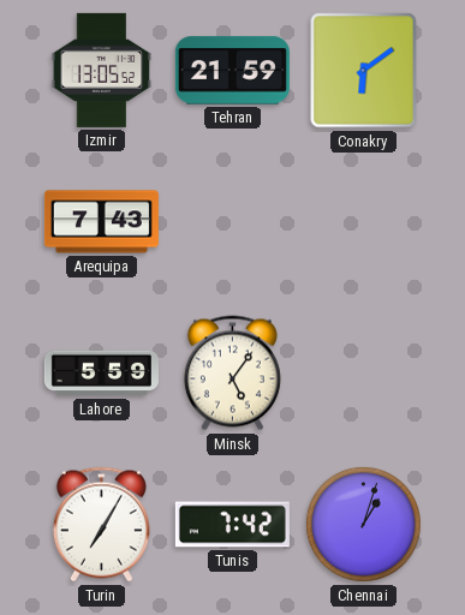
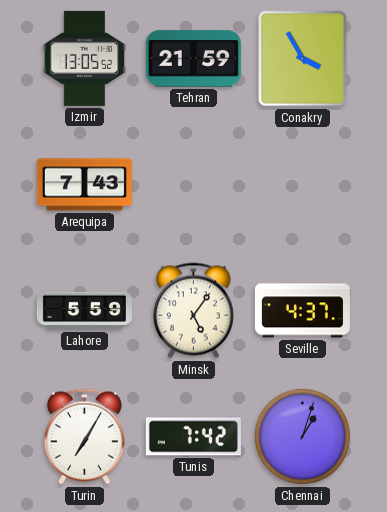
Conakry: 6:09 -> 3:55
Seville: none -> 4:37
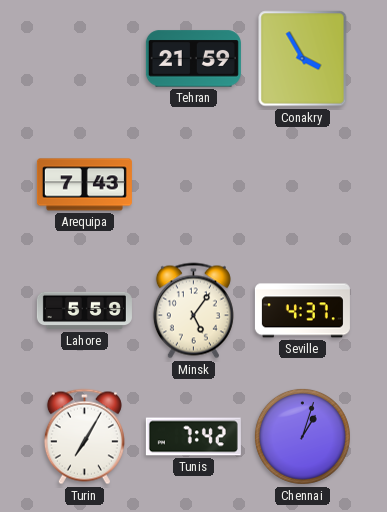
Izmir: 13:05 -> none
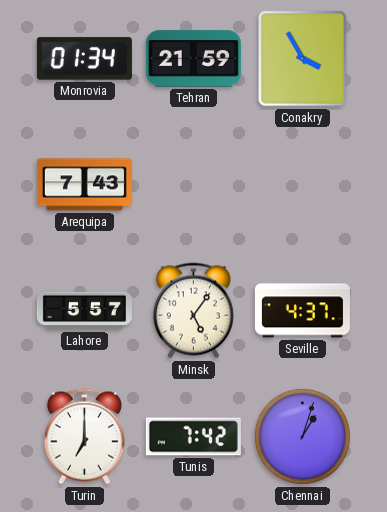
Monrovia: none -> 01:34
Lahore: 5:59 -> 5:57
Turin: 7:05 -> 7:00
